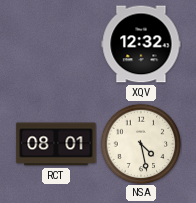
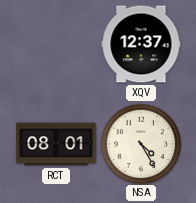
XQV: 12:32 -> 12:37
NSA: 4:28 -> 4:25
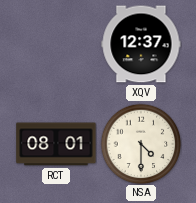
NSA: 4:25 -> 4:30
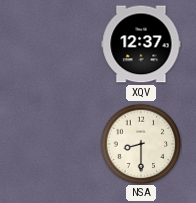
RCT: 08:01 -> none
NSA: 4:30 -> 8:30
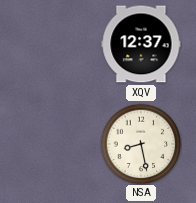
NSA: 8:30 -> 8:28
